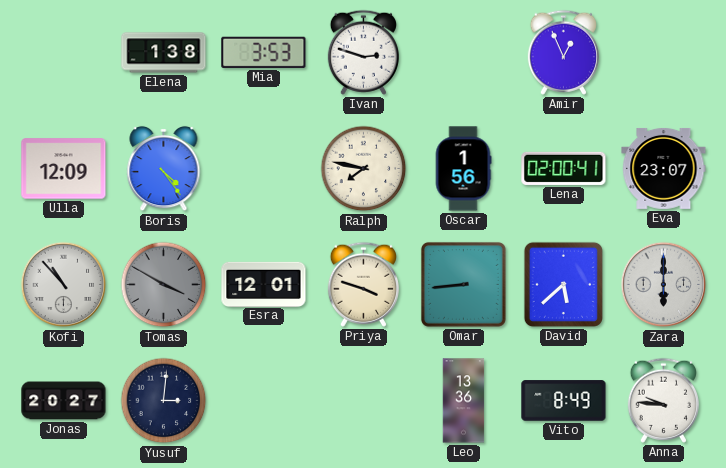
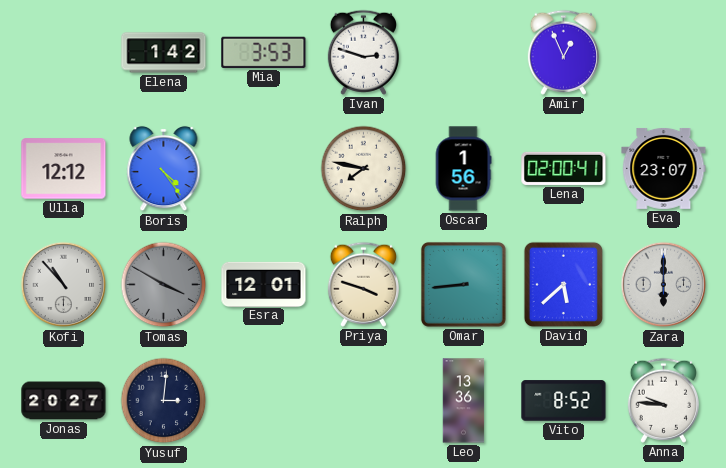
Elena: 1:38 -> 1:42
Ulla: 12:09 -> 12:12
Vito: 8:49 -> 8:52
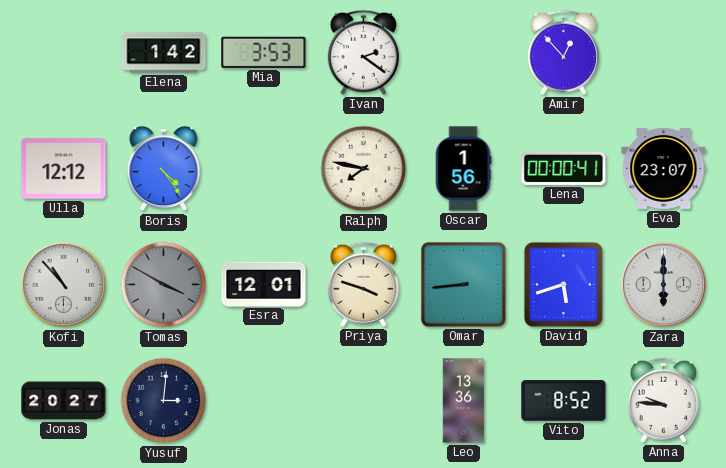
Ivan: 2:48 -> 2:21
Amir: 12:56 -> 12:53
Lena: 02:00 -> 00:00
David: 5:38 -> 5:42
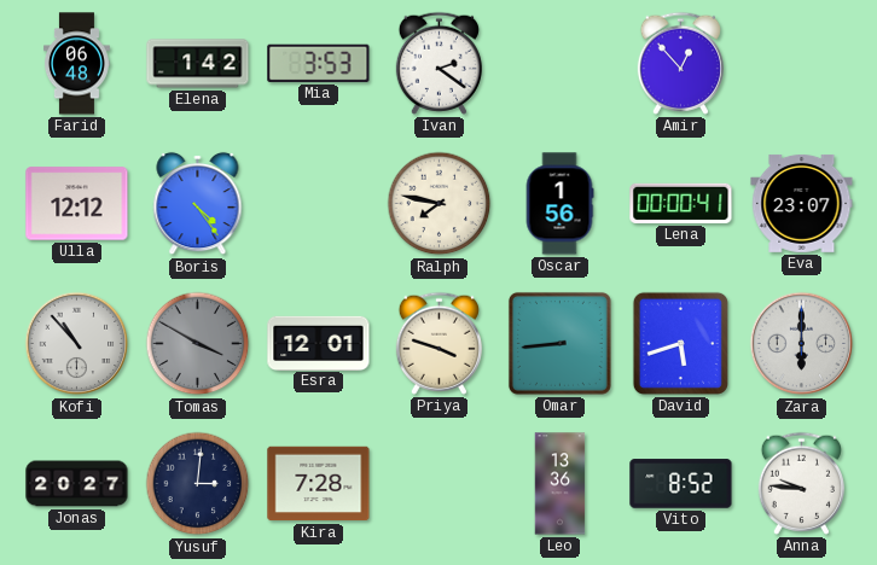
Farid: none -> 06:48
Kira: none -> 7:28
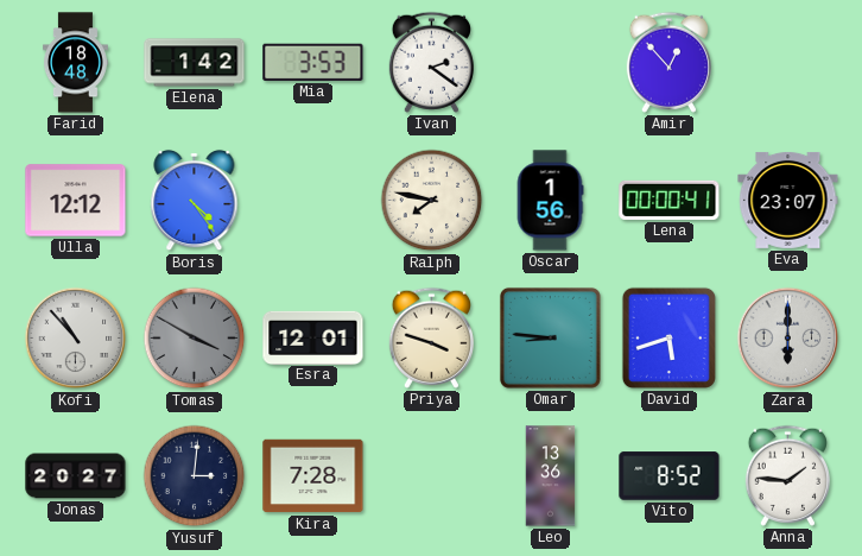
Farid: 06:48 -> 18:48
Omar: 8:44 -> 8:46
Anna: 9:46 -> 1:46
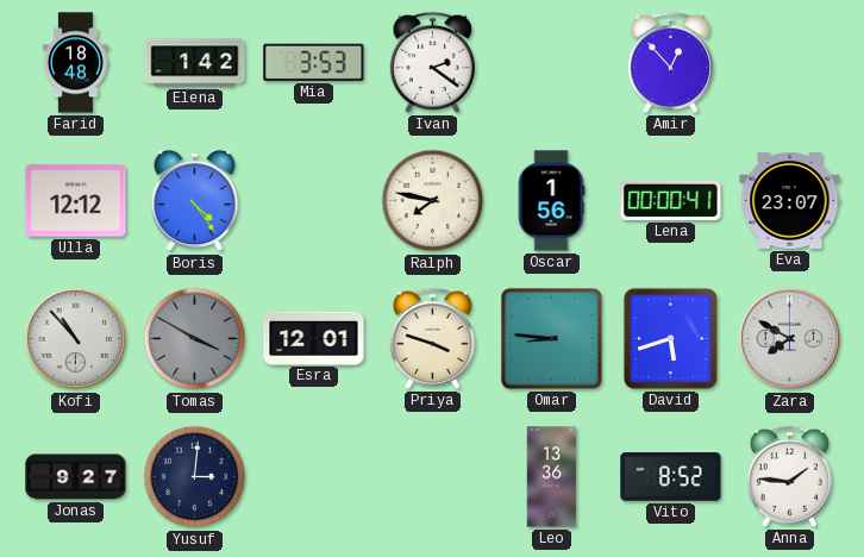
Zara: 6:00 -> 7:50
Jonas: 20:27 -> 9:27
Kira: 7:28 -> none
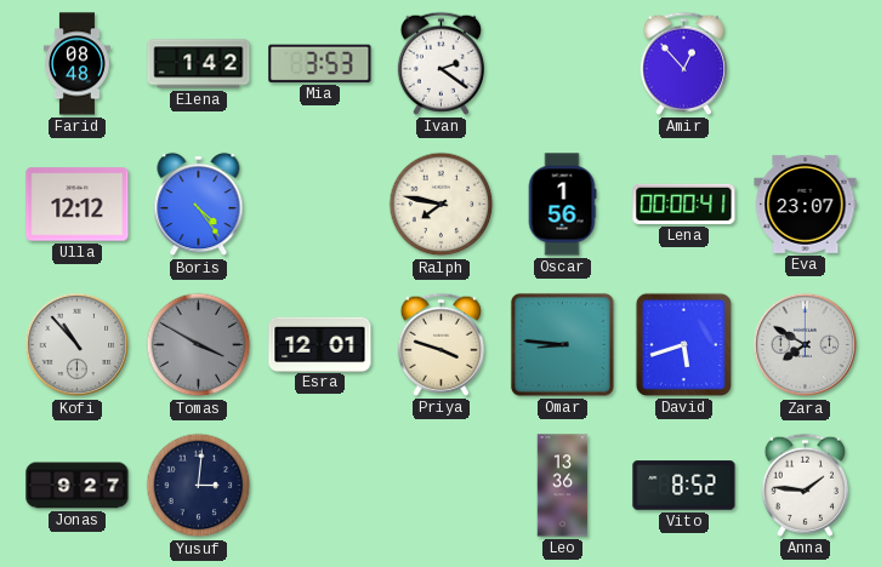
Farid: 18:48 -> 08:48
